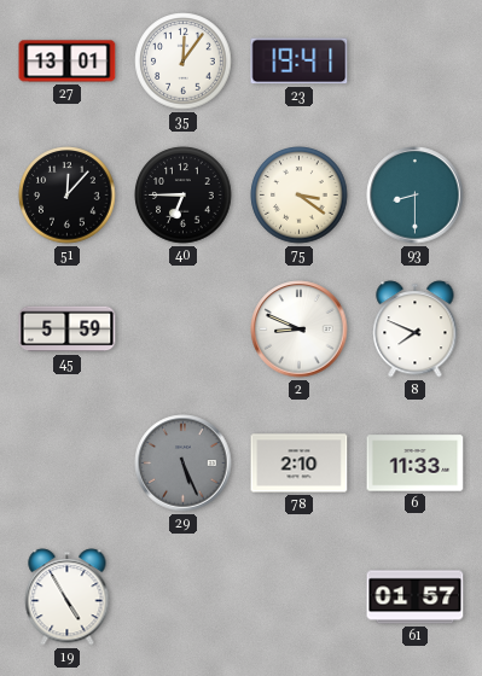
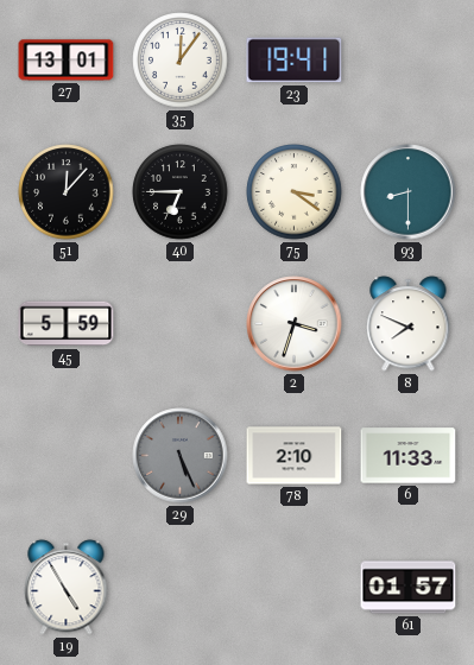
2: 8:49 -> 3:33
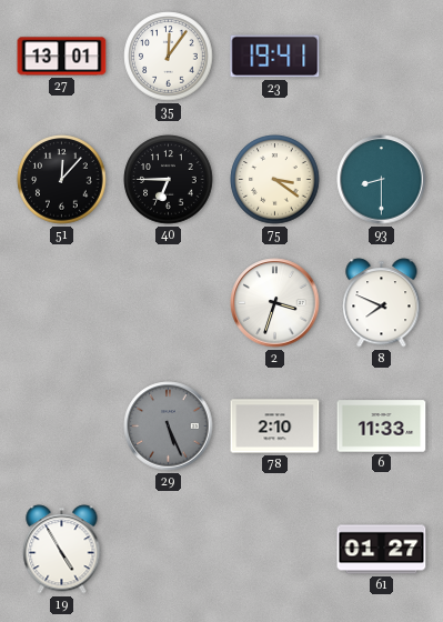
45: 5:59 -> none
61: 01:57 -> 01:27
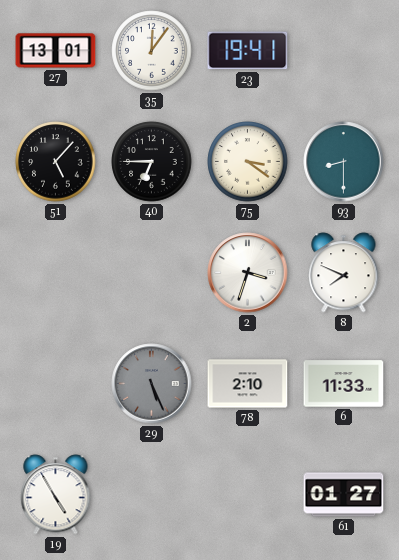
51: 12:07 -> 5:07
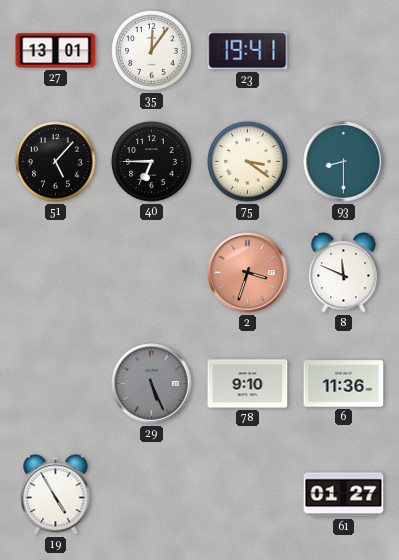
2 dial: white -> salmon
8: 7:49 -> 11:49
78: 2:10 -> 9:10
6: 11:33 -> 11:36
